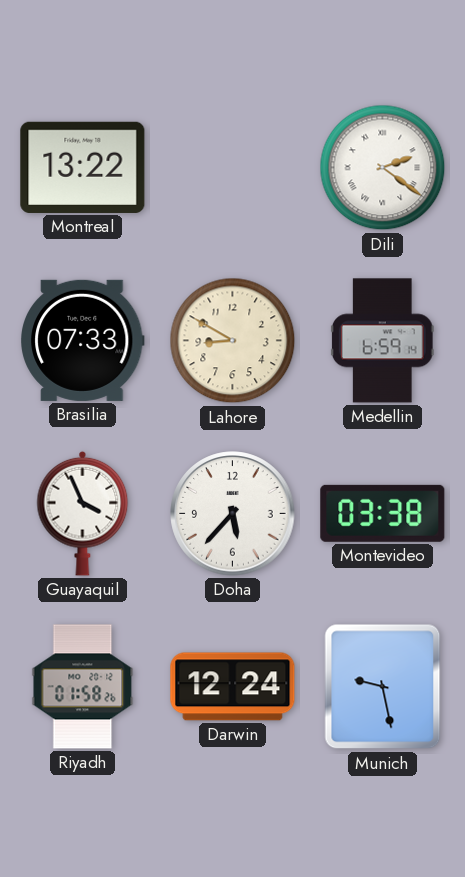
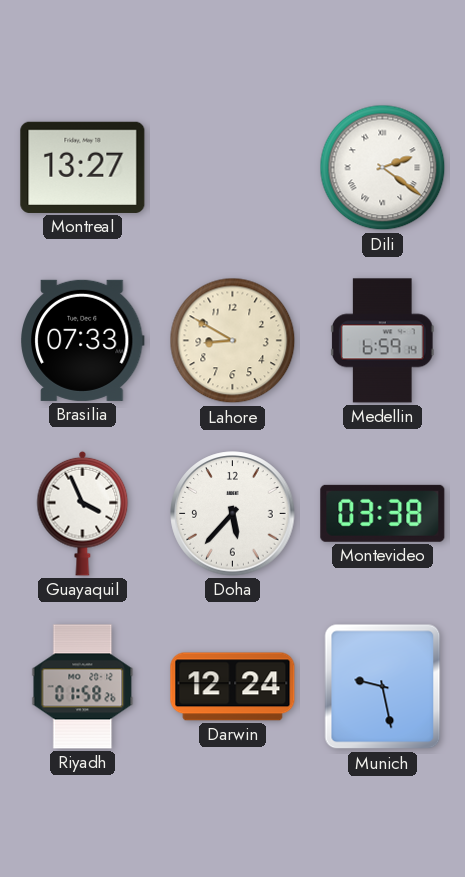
Montreal: 13:22 -> 13:27
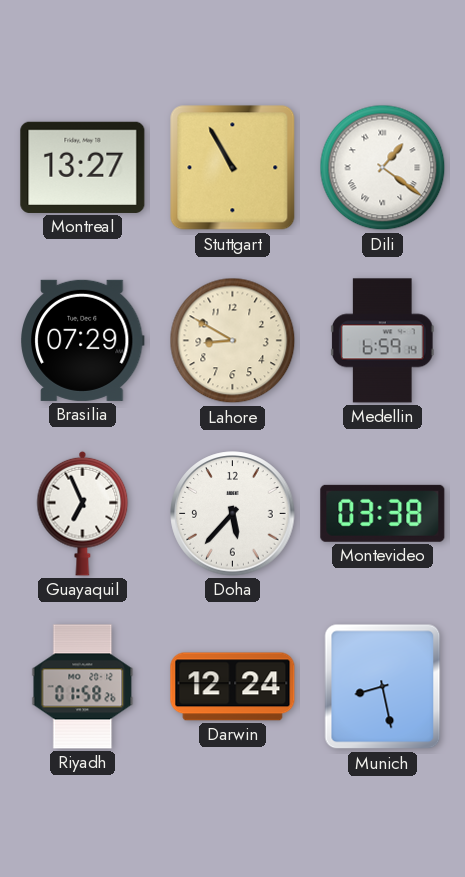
Stuttgart: none -> 10:55
Dili: 2:21 -> 1:21
Brasilia: 07:33 -> 07:29
Guayaquil: 3:56 -> 6:56
Munich: 9:28 -> 8:28
